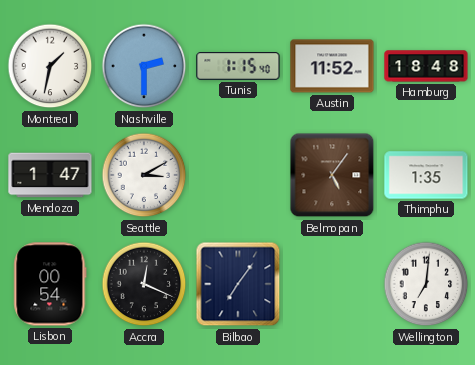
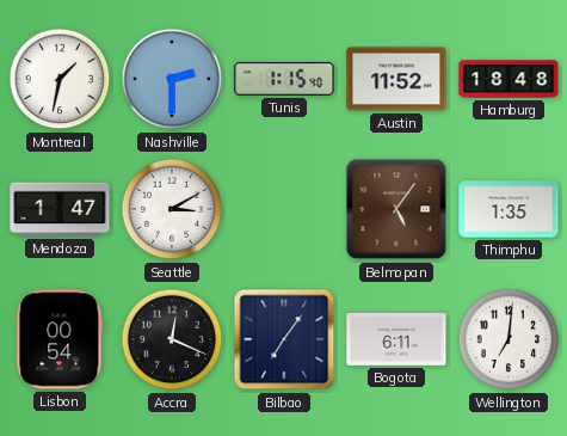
Bogota: none -> 6:11
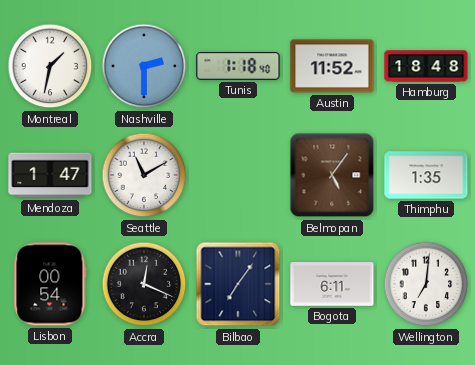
Tunis: 1:15 -> 1:18
Seattle: 3:10 -> 11:10
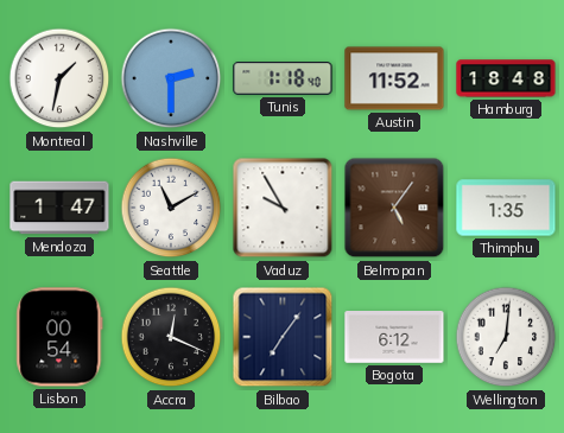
Vaduz: none -> 9:55
Bogota: 6:11 -> 6:12
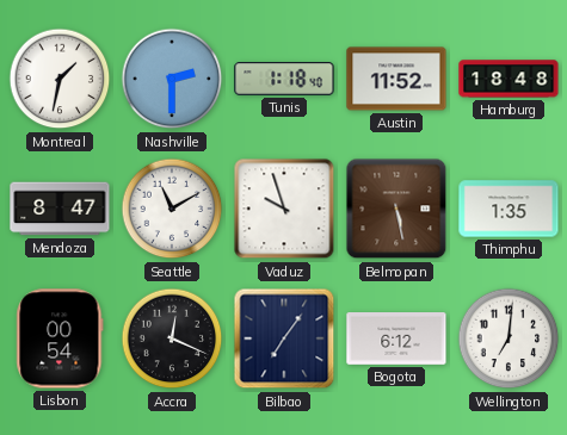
Mendoza: 1:47 -> 8:47
Vaduz: 9:55 -> 9:57
Belmopan: 5:06 -> 5:28
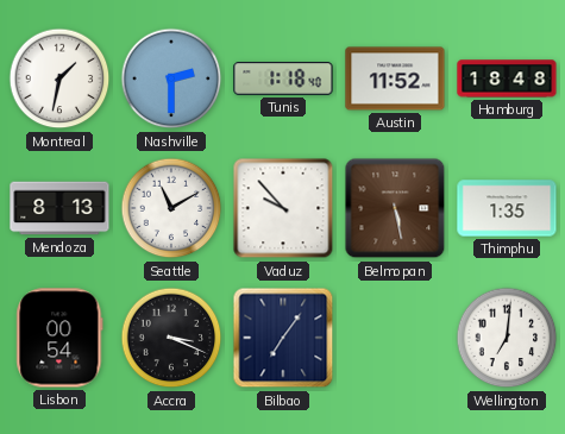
Mendoza: 8:47 -> 8:13
Vaduz: 9:57 -> 9:53
Accra: 12:19 -> 3:19
Bogota: 6:12 -> none
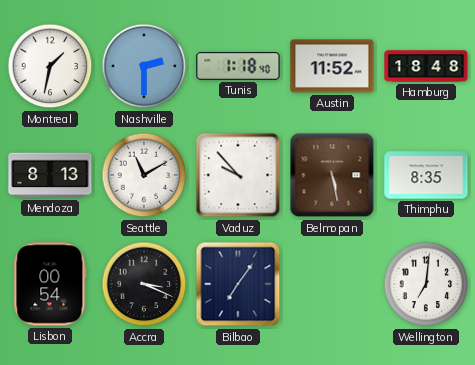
Thimphu: 1:35 -> 8:35
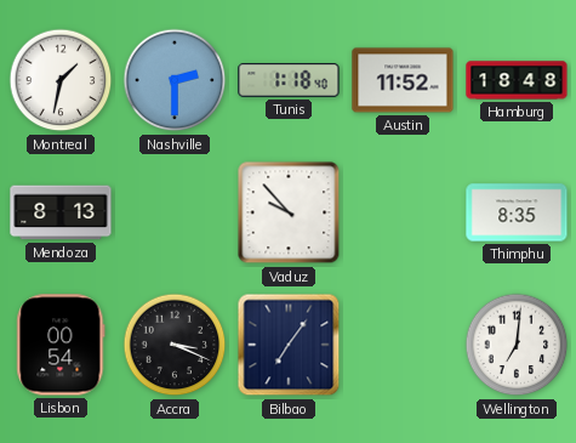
Seattle: 11:10 -> none
Belmopan: 5:28 -> none
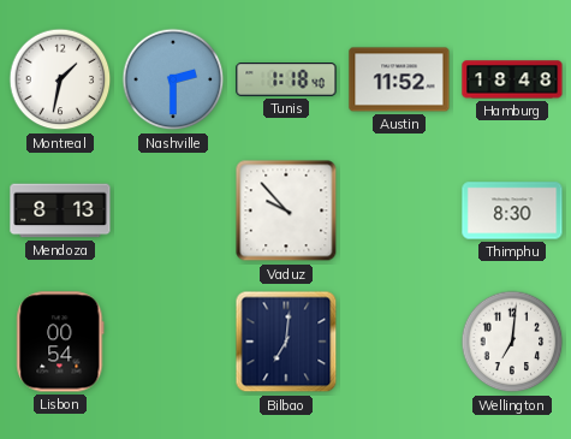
Thimphu: 8:35 -> 8:30
Accra: 3:19 -> none
Bilbao: 7:06 -> 7:01
